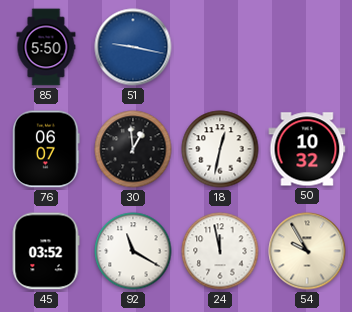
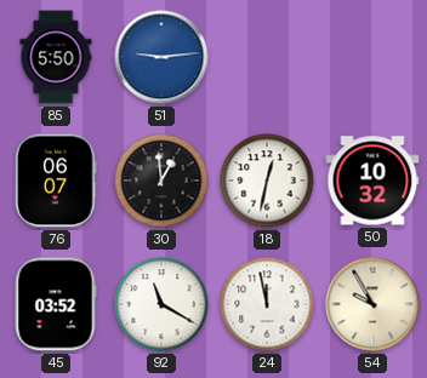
51: 9:17 -> 9:14
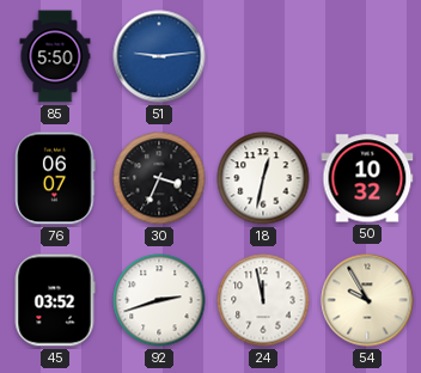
30: 12:59 -> 3:34
92: 11:20 -> 2:42
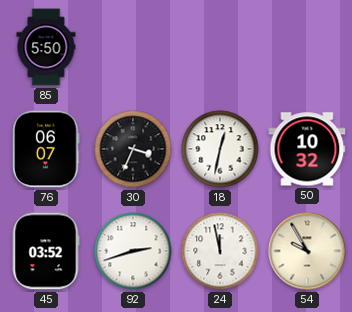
51: 9:14 -> none
